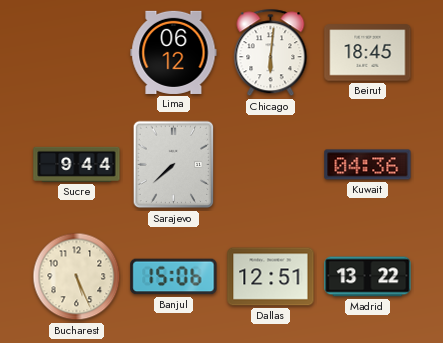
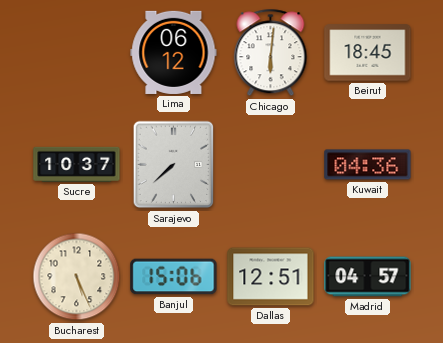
Sucre: 9:44 -> 10:37
Madrid: 13:22 -> 04:57
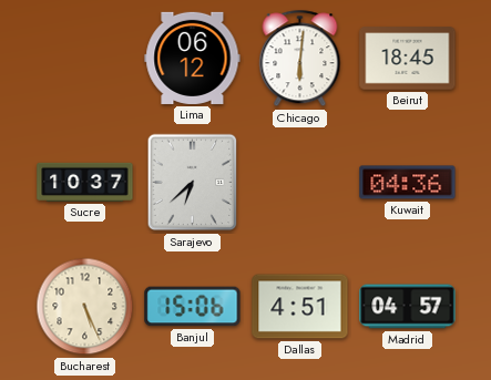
Sarajevo: 7:38 -> 6:38
Dallas: 12:51 -> 4:51
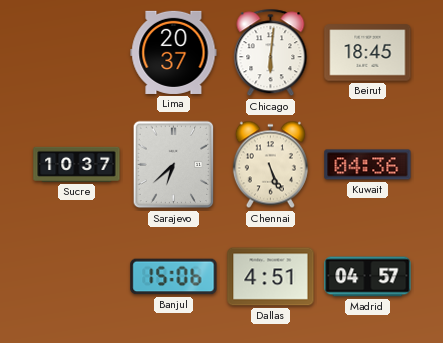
Lima: 06:12 -> 20:37
Chennai: none -> 5:26
Bucharest: 5:26 -> none
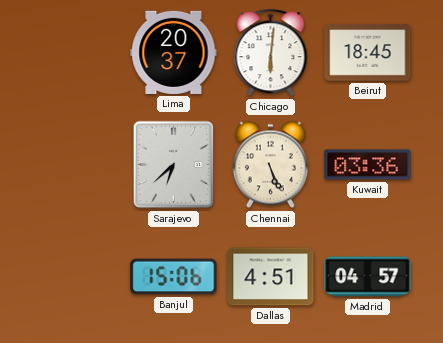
Sucre: 10:37 -> none
Kuwait: 04:36 -> 03:36
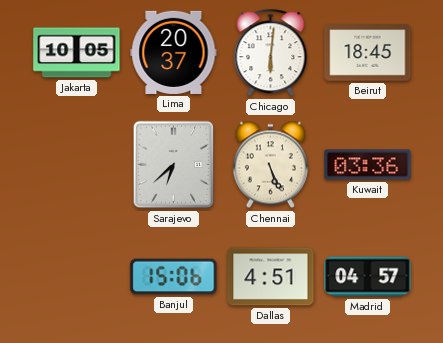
Jakarta: none -> 10:05
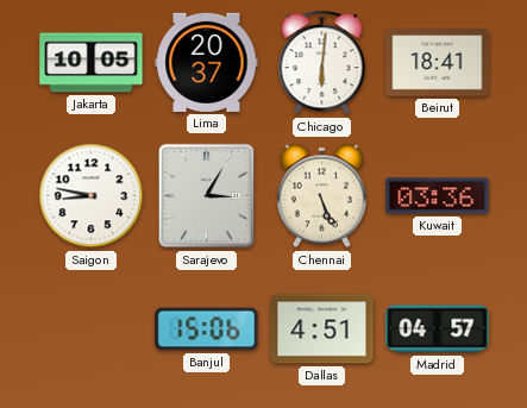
Beirut: 18:45 -> 18:41
Saigon: none -> 8:47
Sarajevo: 6:38 -> 3:05
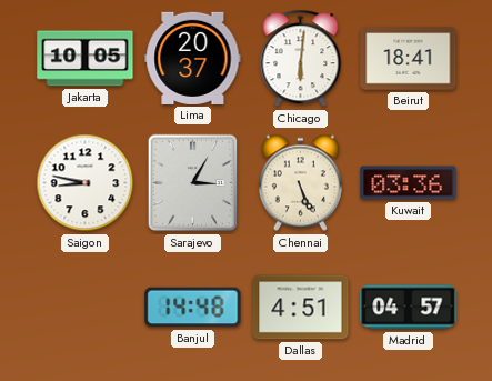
Banjul: 15:06 -> 14:48
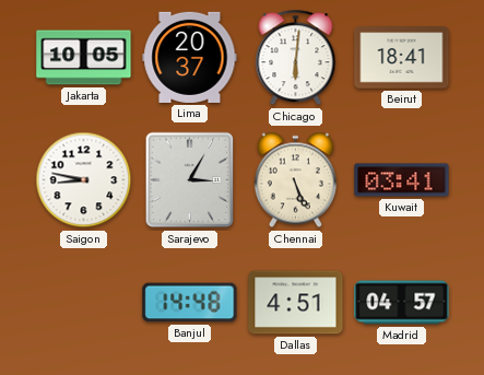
Kuwait: 03:36 -> 03:41
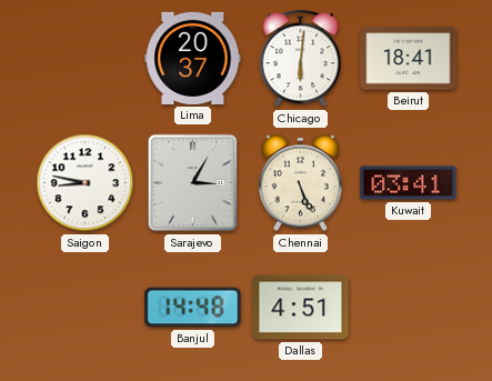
Jakarta: 10:05 -> none
Madrid: 04:57 -> none
